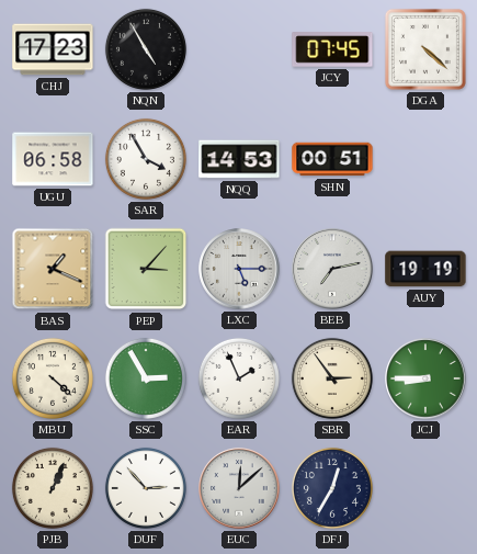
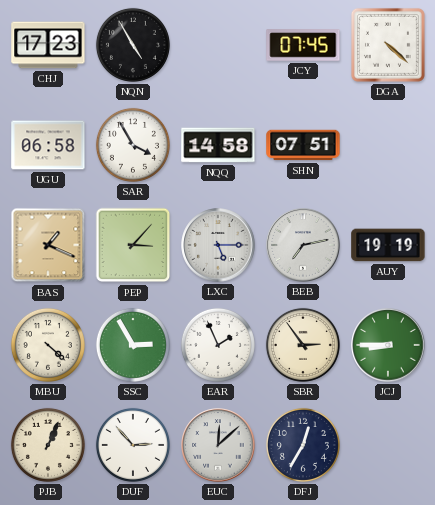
NQQ: 14:53 -> 14:58
SHN: 00:51 -> 07:51
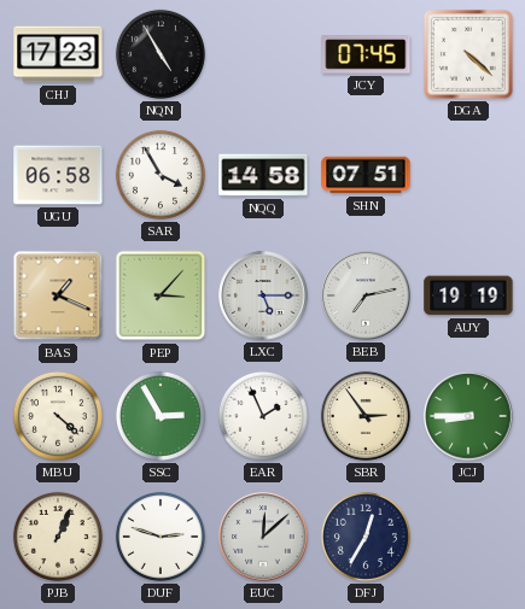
DUF: 2:53 -> 2:48
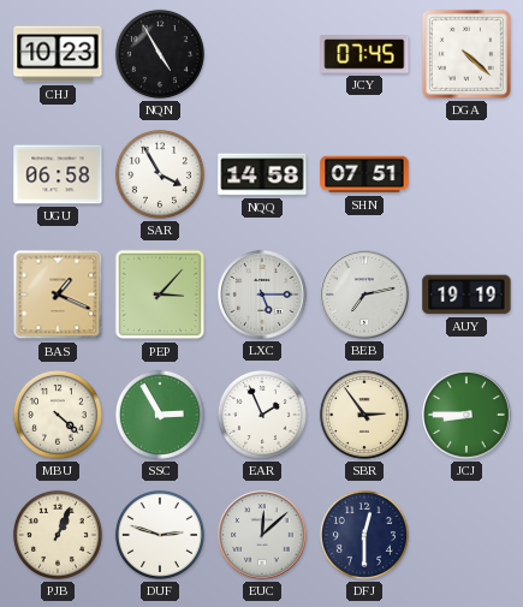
CHJ: 17:23 -> 10:23
DFJ: 12:35 -> 12:30
